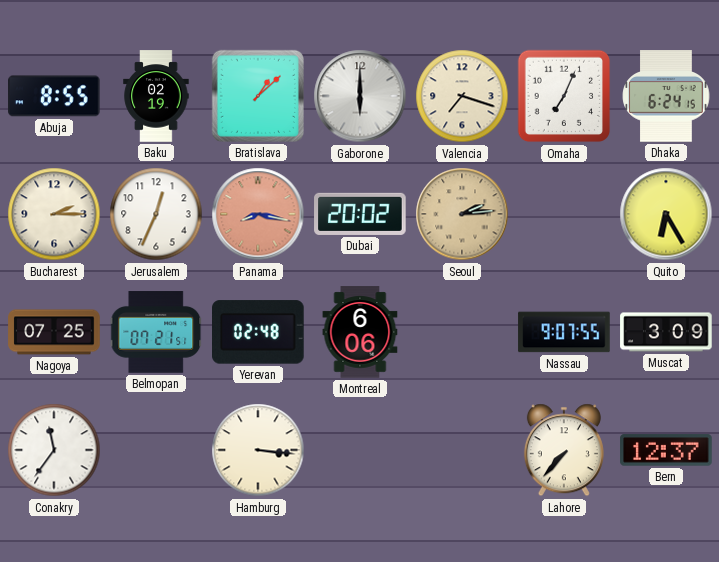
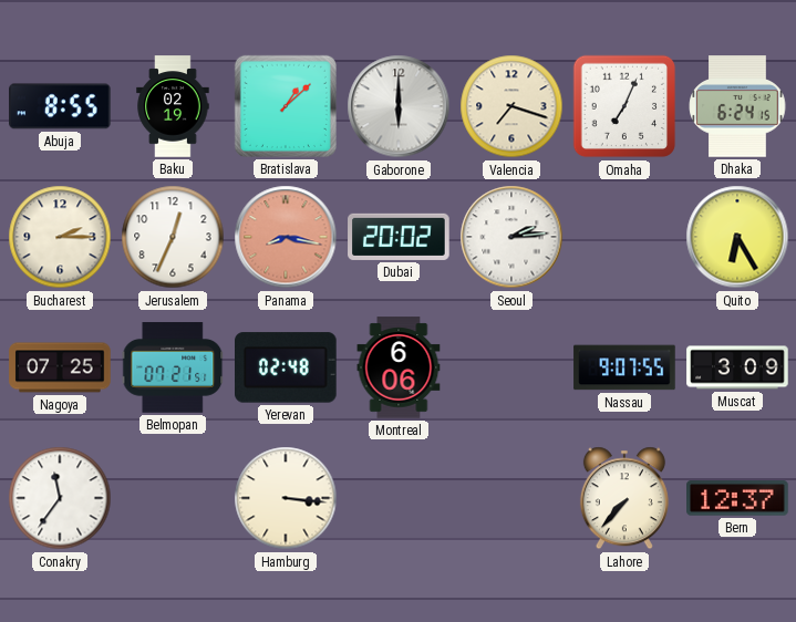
Seoul dial: champagne -> white
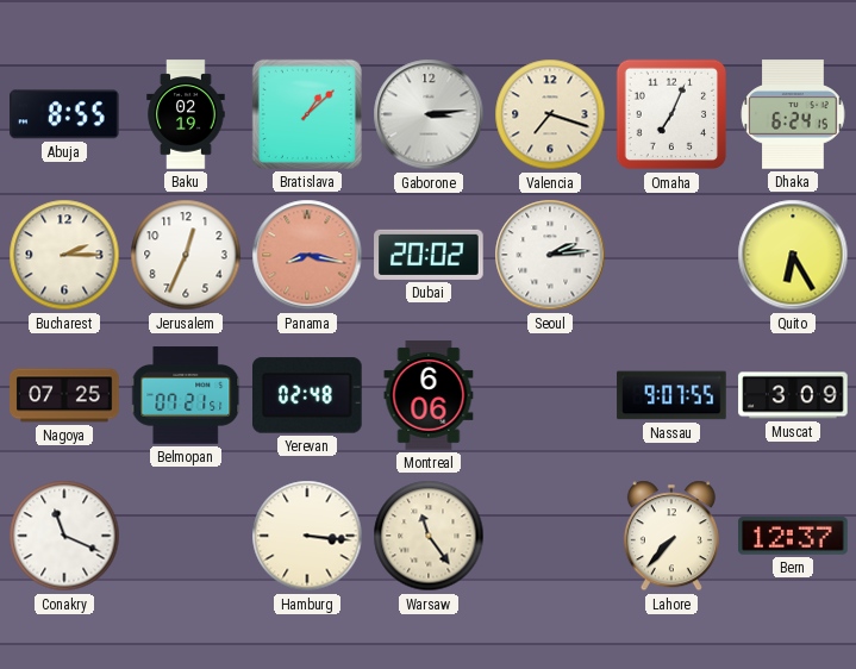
Gaborone: 6:00 -> 3:14
Conakry: 11:36 -> 11:19
Warsaw: none -> 11:24
